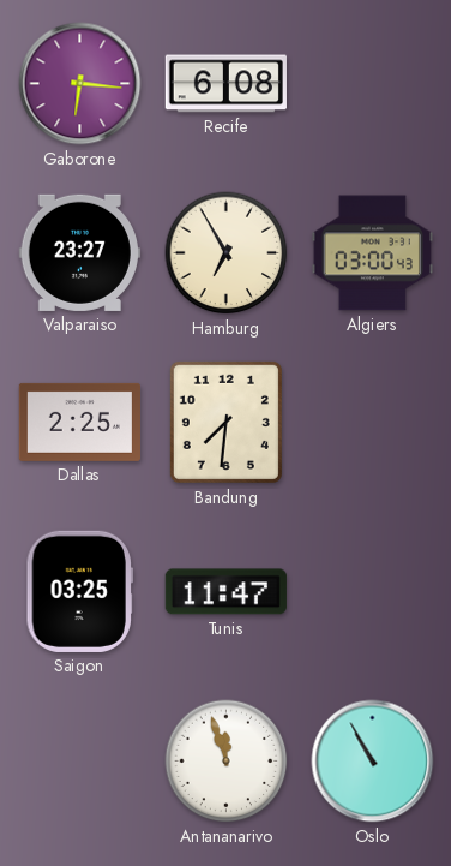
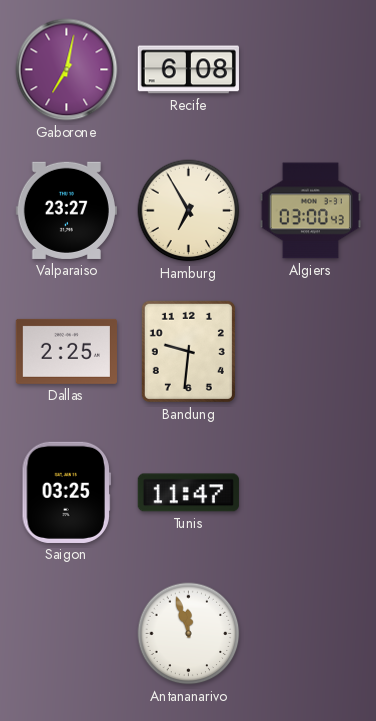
Gaborone: 6:16 -> 7:02
Bandung: 7:31 -> 9:31
Oslo: 10:55 -> none
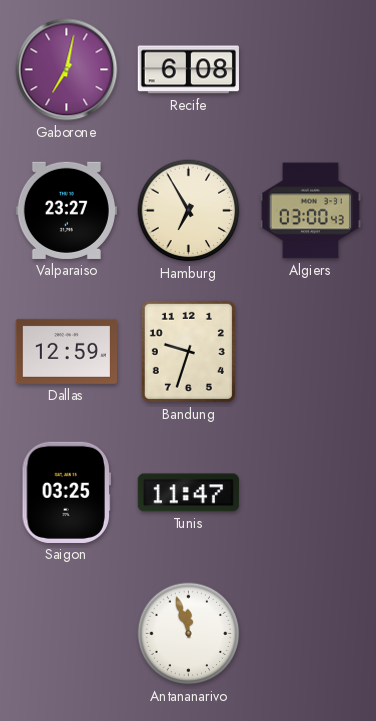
Dallas: 2:25 -> 12:59
Bandung: 9:31 -> 9:33
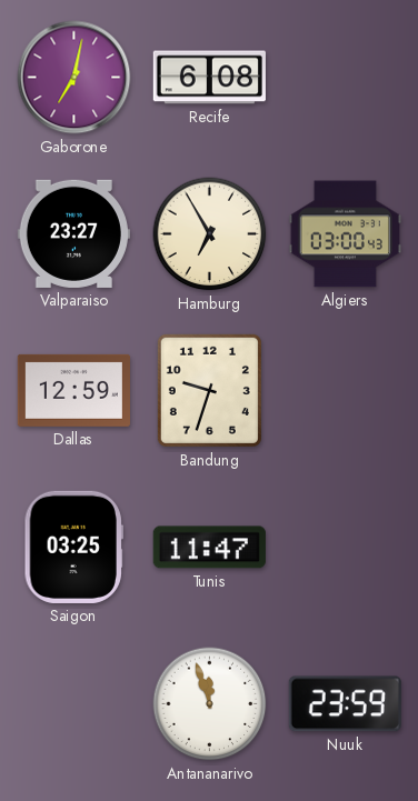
Nuuk: none -> 23:59
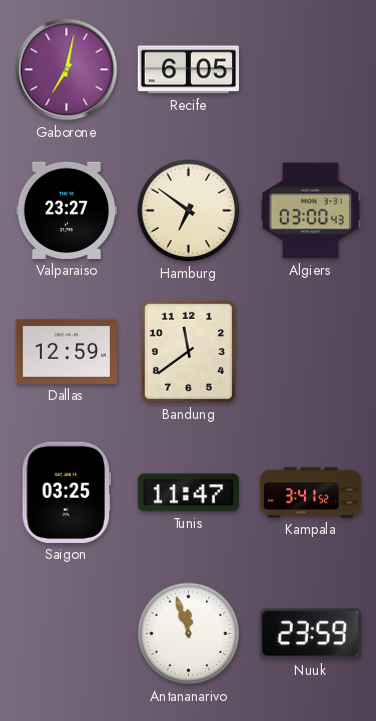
Recife: 6:08 -> 6:05
Hamburg: 6:55 -> 6:51
Bandung: 9:33 -> 11:39
Kampala: none -> 3:41
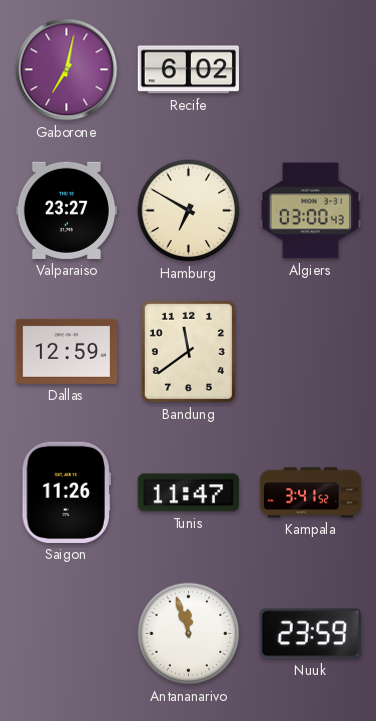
Recife: 6:05 -> 6:02
Hamburg: 6:51 -> 6:50
Saigon: 03:25 -> 11:26
